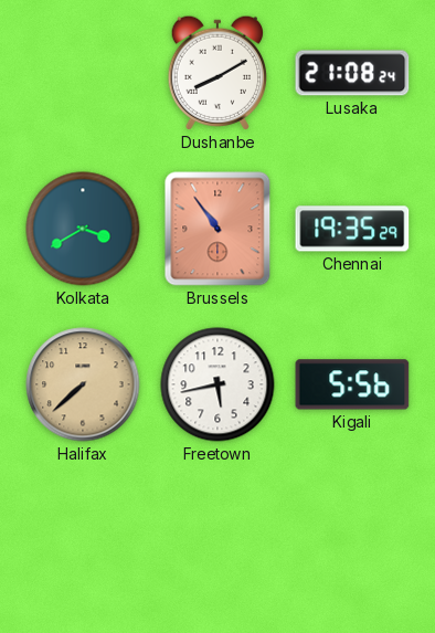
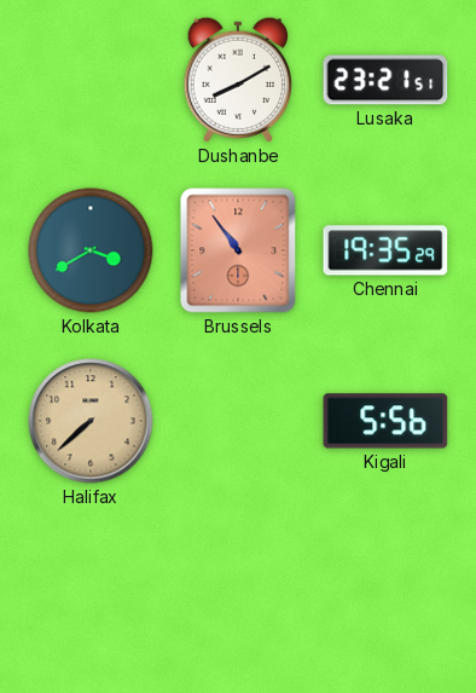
Lusaka: 21:08 -> 23:21
Freetown: 5:43 -> none
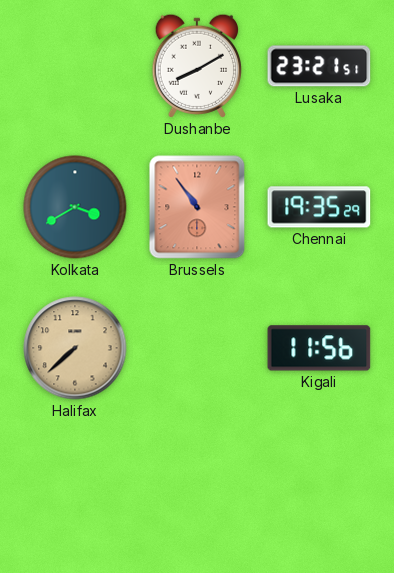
Kigali: 5:56 -> 11:56
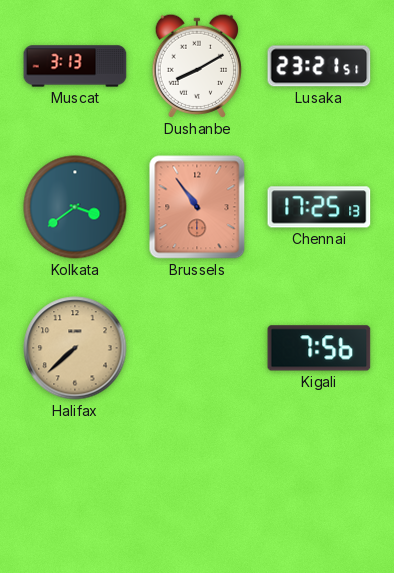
Muscat: none -> 3:13
Kolkata: 3:40 -> 3:39
Chennai: 19:35 -> 17:25
Kigali: 11:56 -> 7:56
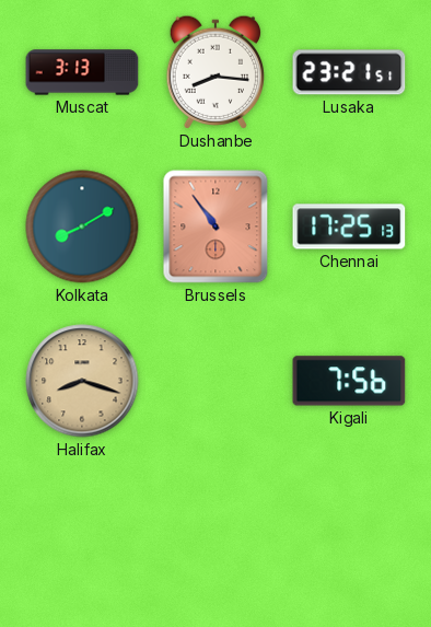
Dushanbe: 8:10 -> 8:16
Kolkata: 3:39 -> 8:10
Halifax: 7:38 -> 8:18
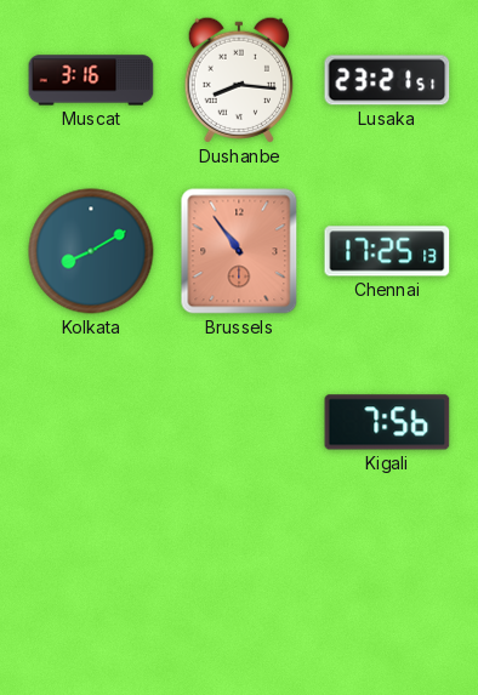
Muscat: 3:13 -> 3:16
Halifax: 8:18 -> none
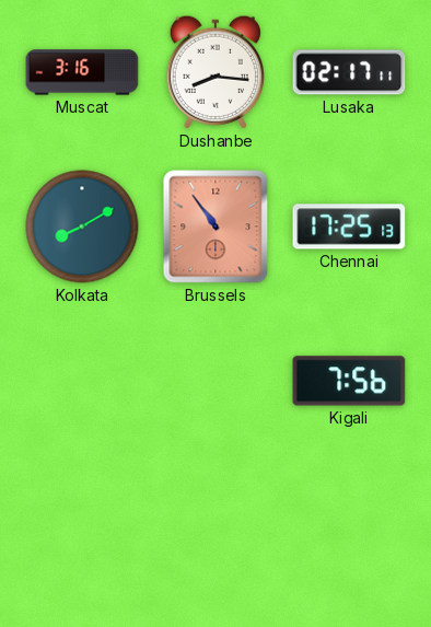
Lusaka: 23:21 -> 02:17
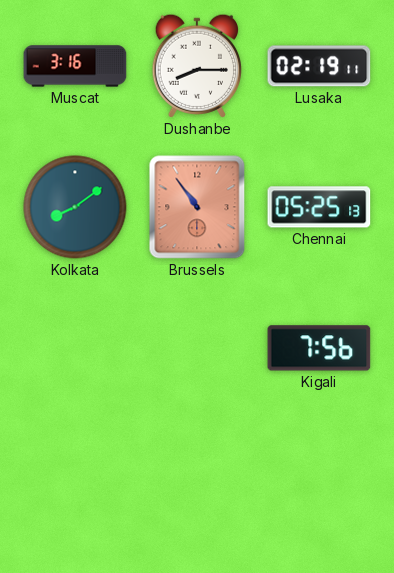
Dushanbe: 8:16 -> 8:15
Lusaka: 02:17 -> 02:19
Kolkata: 8:10 -> 8:09
Chennai: 17:25 -> 05:25
